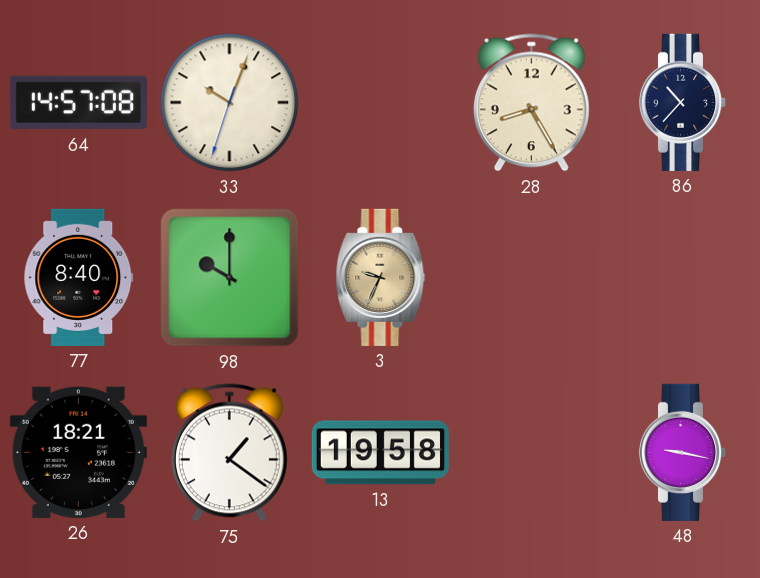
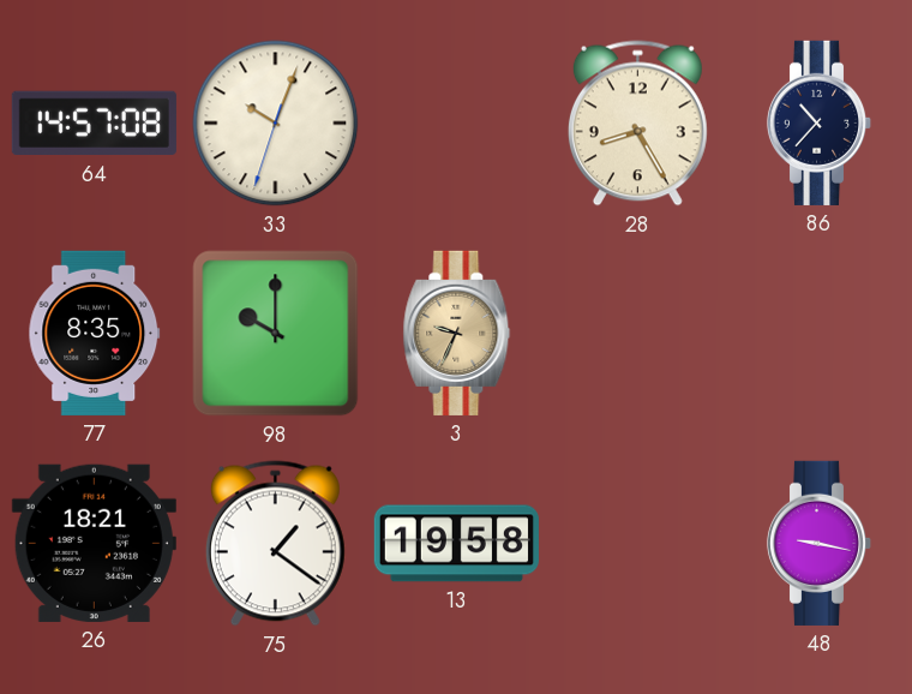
77: 8:40 -> 8:35
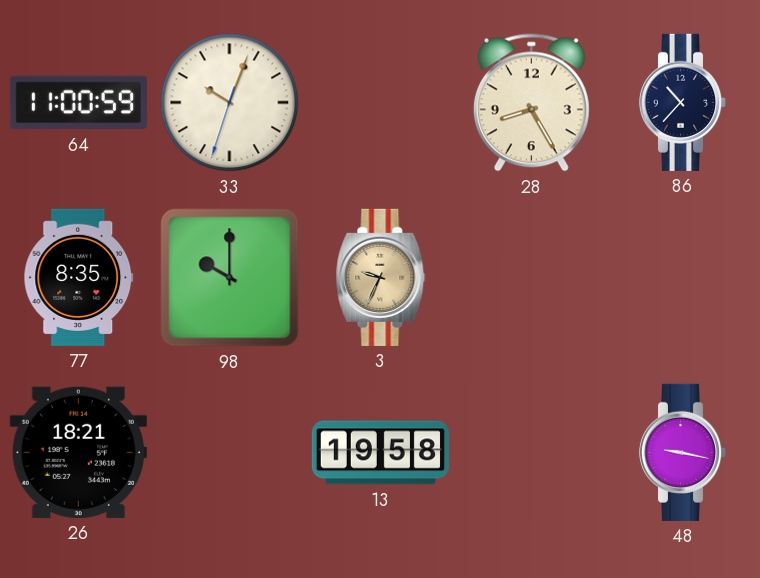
64: 14:57 -> 11:00
75: 1:21 -> none
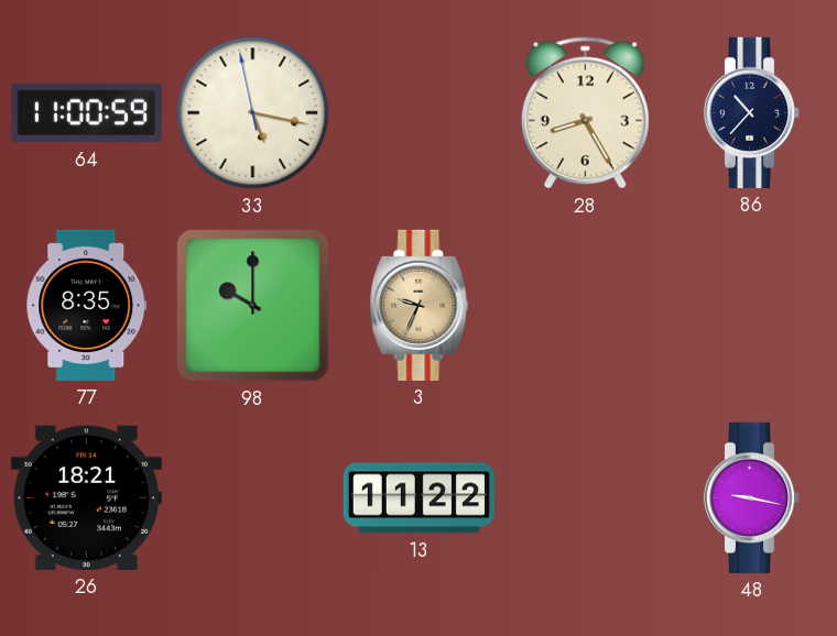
33: 10:03 -> 5:16
13: 19:58 -> 11:22
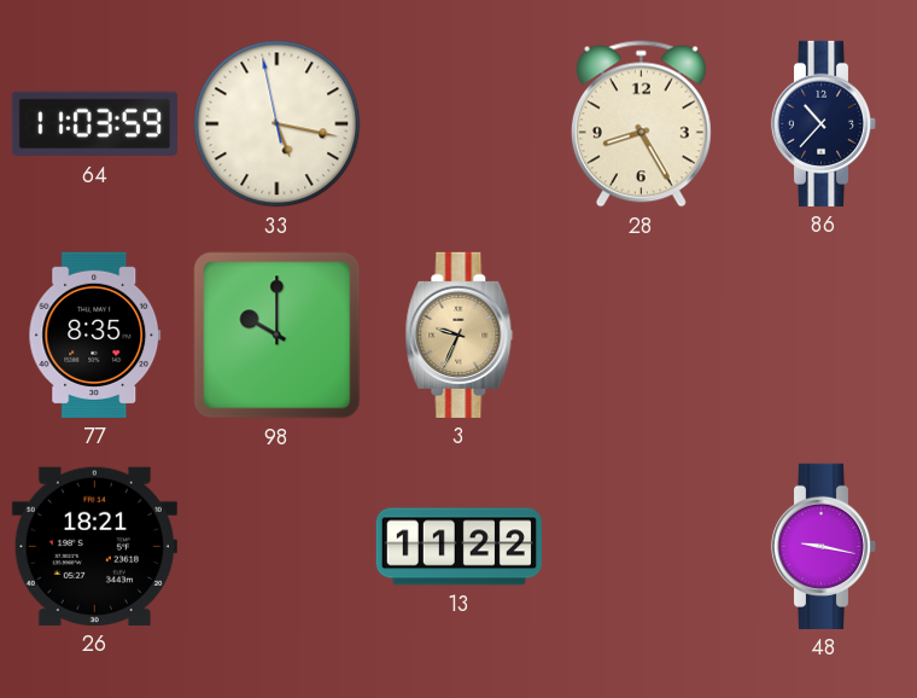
64: 11:00 -> 11:03
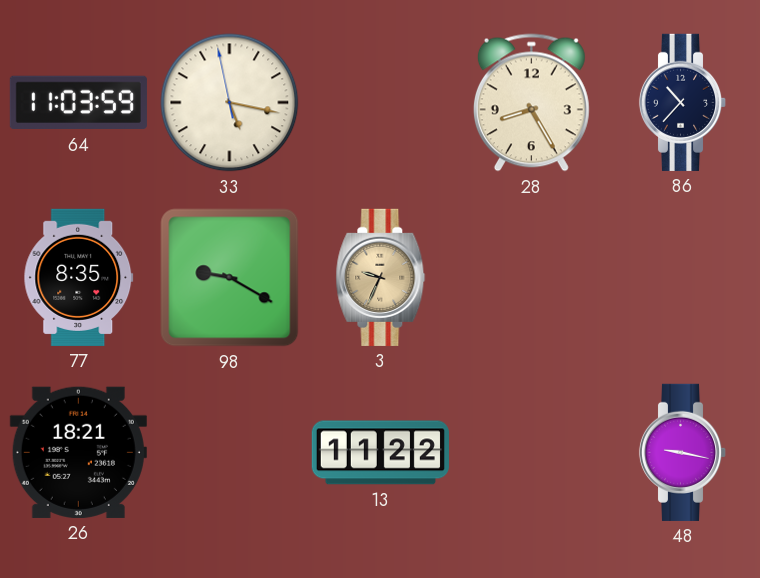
98: 10:00 -> 9:20
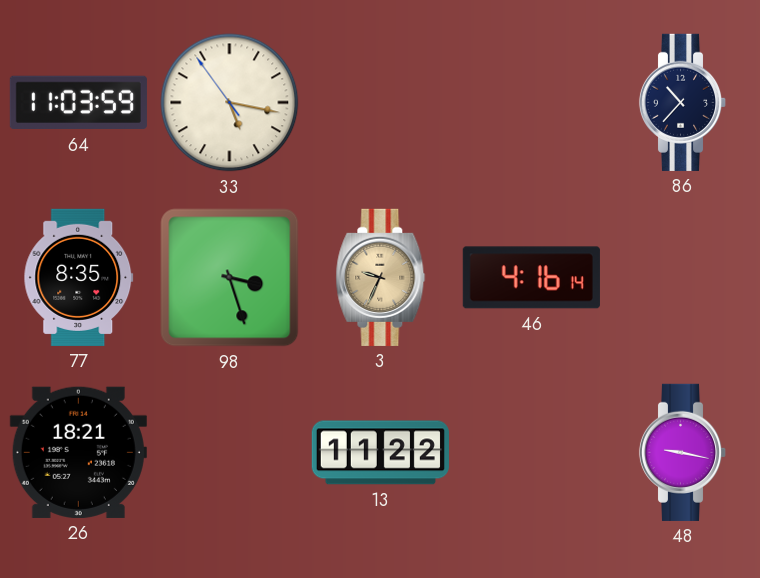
33: 5:16:58 -> 5:16:54
28: 8:25 -> none
98: 9:20 -> 3:27
46: none -> 4:16
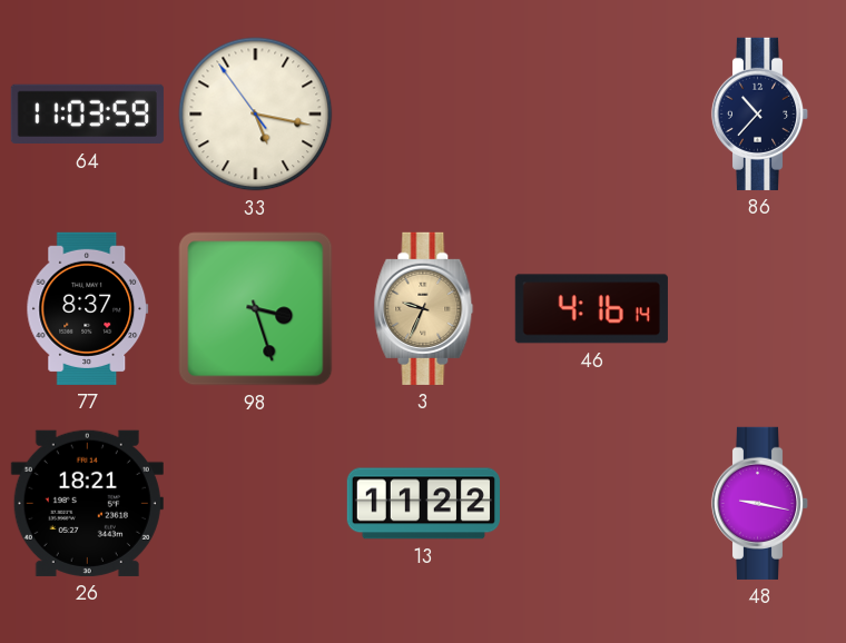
77: 8:35 -> 8:37
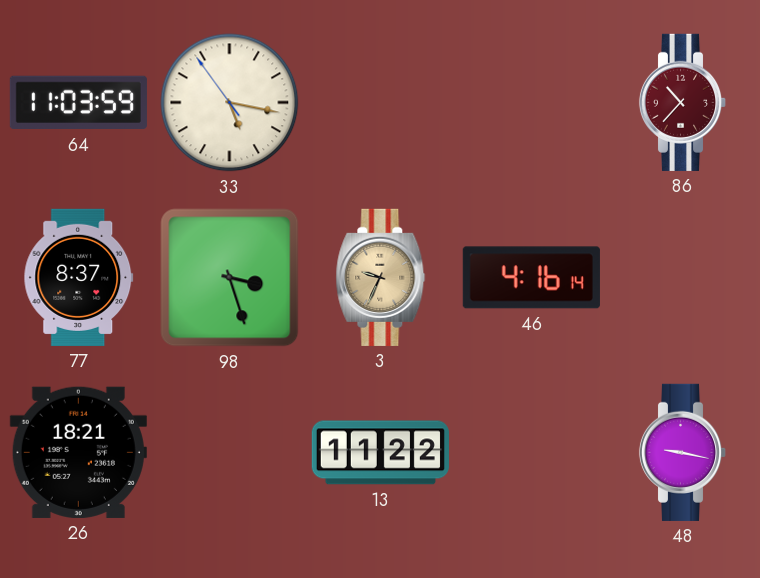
86 dial: navy -> burgundy
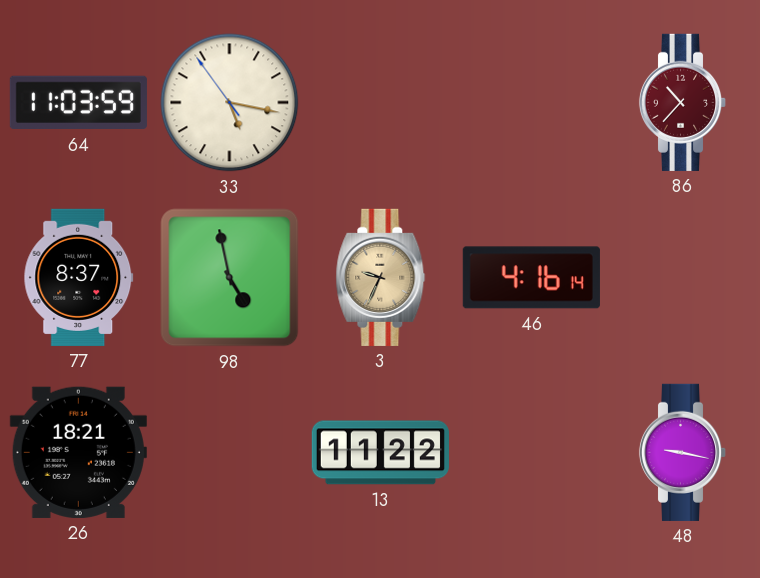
98: 3:27 -> 4:58
